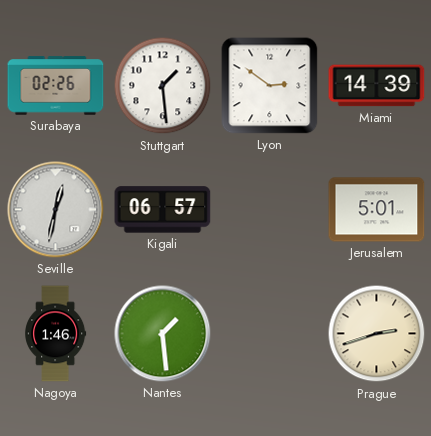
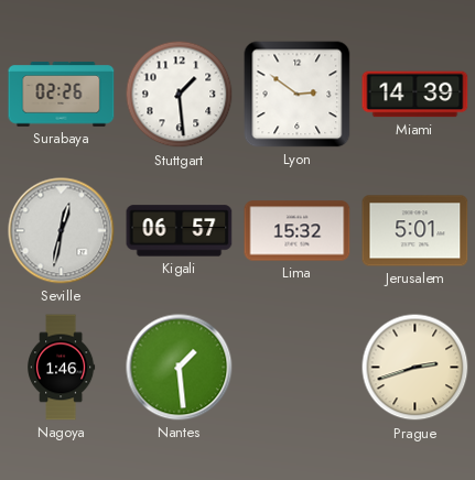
Lima: none -> 15:32
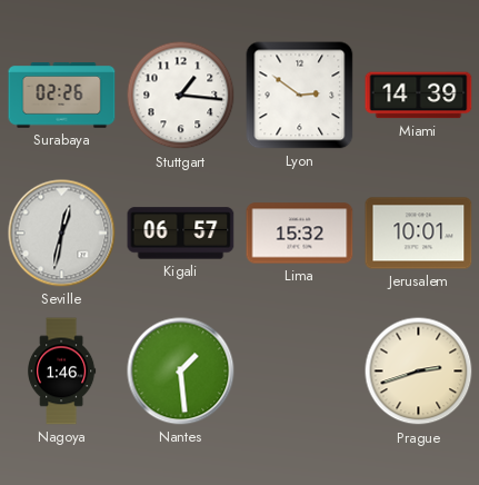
Stuttgart: 1:29 -> 1:16
Jerusalem: 5:01 -> 10:01
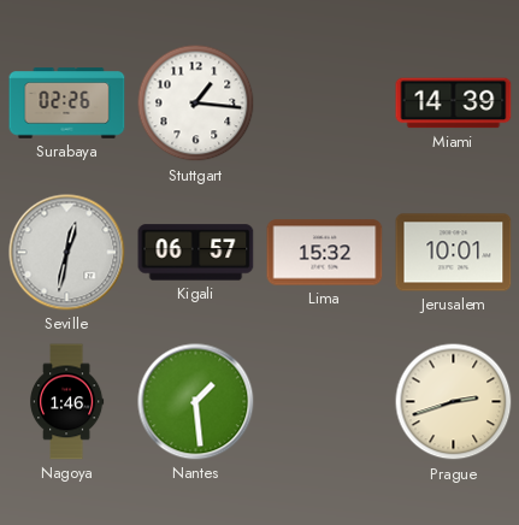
Lyon: 2:51 -> none
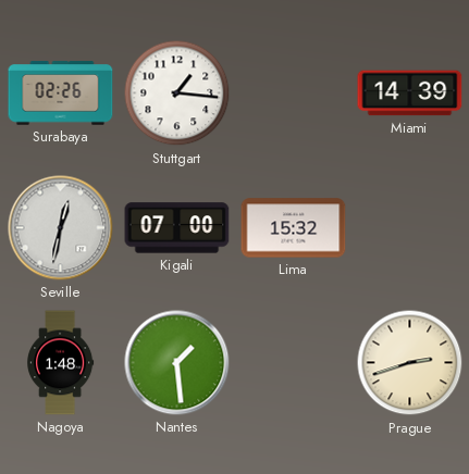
Kigali: 06:57 -> 07:00
Jerusalem: 10:01 -> none
Nagoya: 1:46 -> 1:48
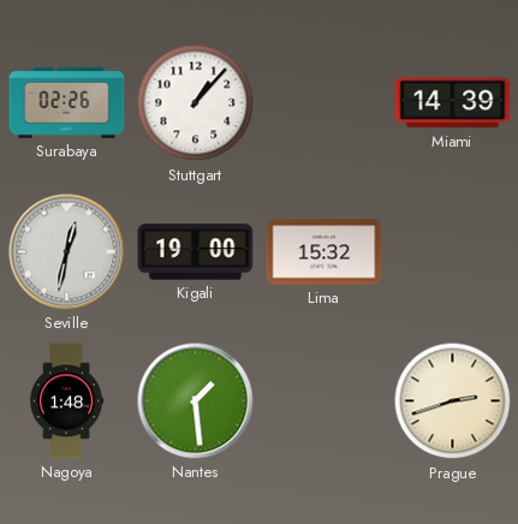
Stuttgart: 1:16 -> 1:07
Kigali: 07:00 -> 19:00
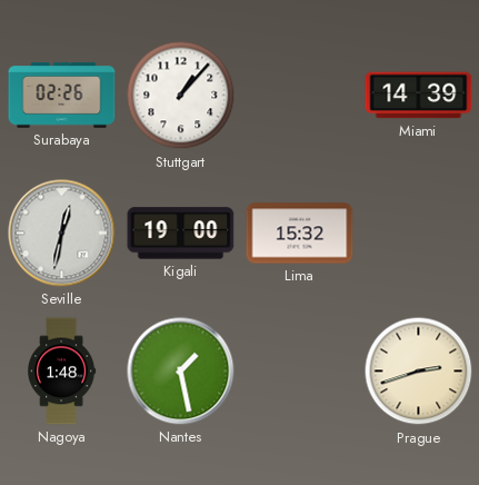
Nantes: 1:29 -> 1:28
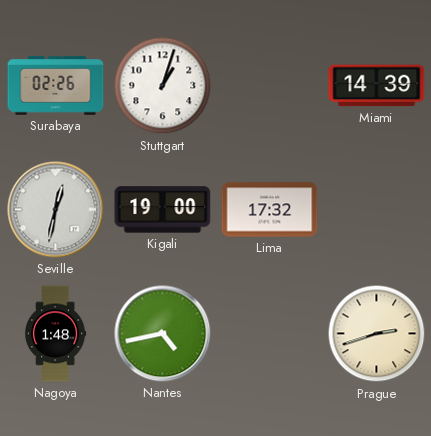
Stuttgart: 1:07 -> 1:03
Lima: 15:32 -> 17:32
Nantes: 1:28 -> 4:43
